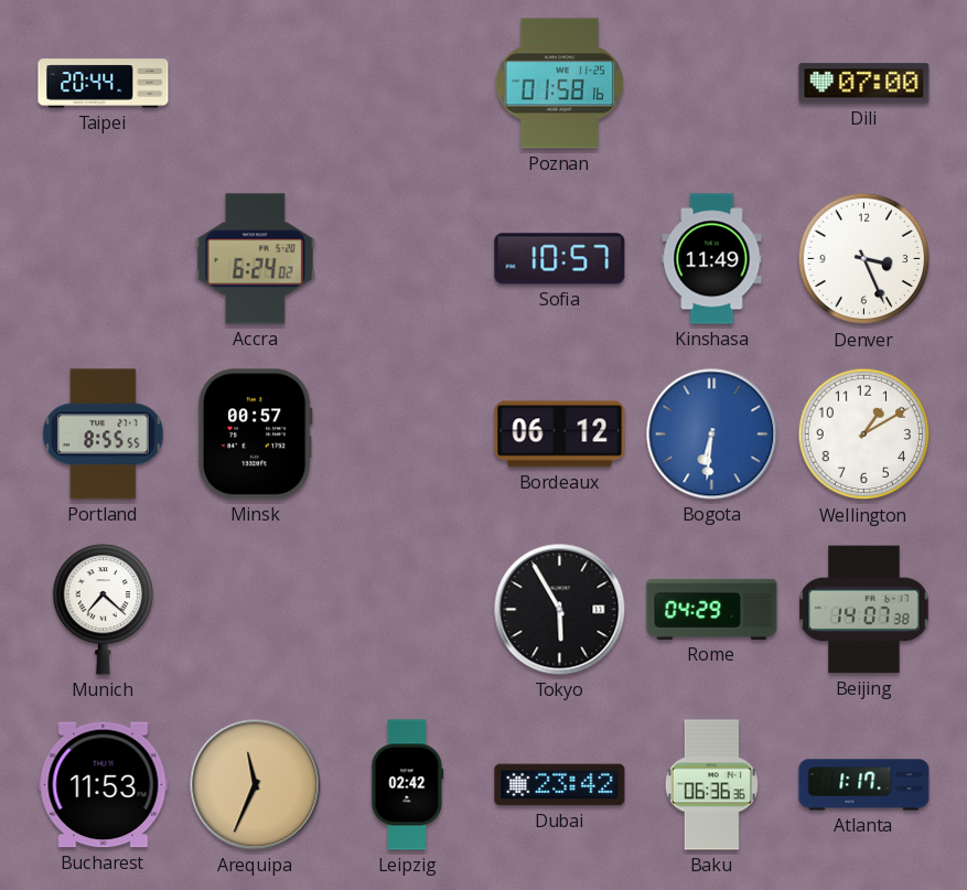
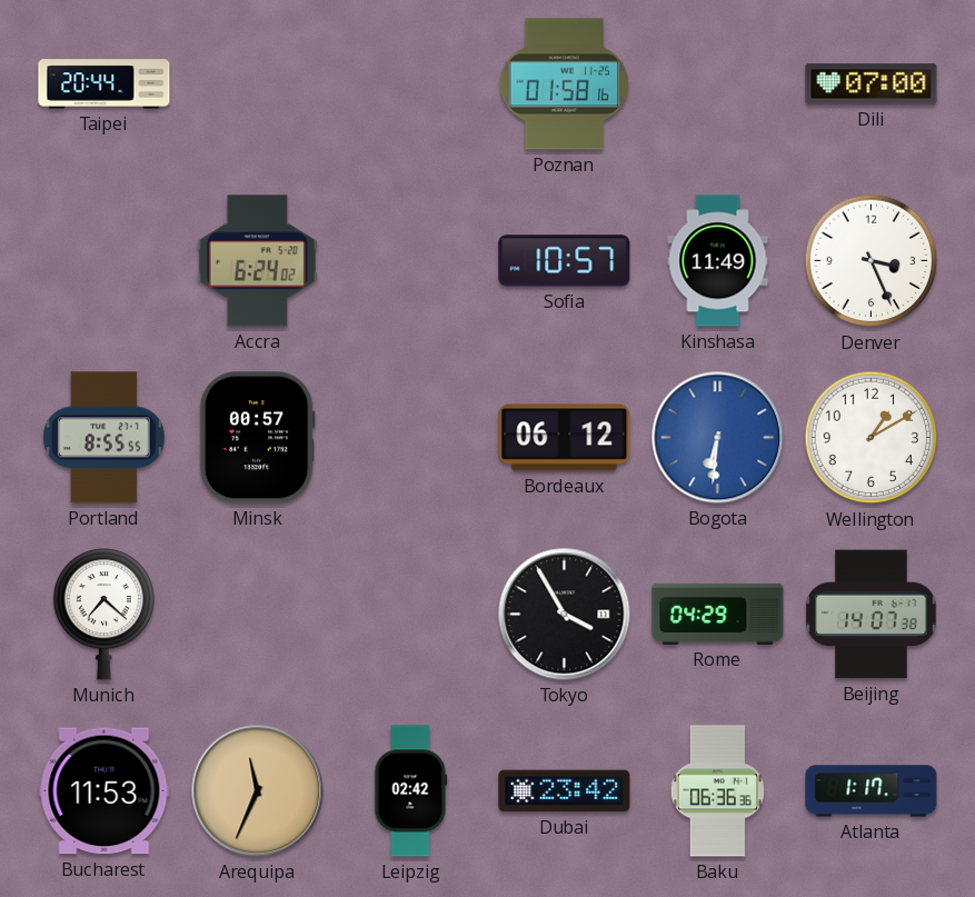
Tokyo: 5:55 -> 3:55
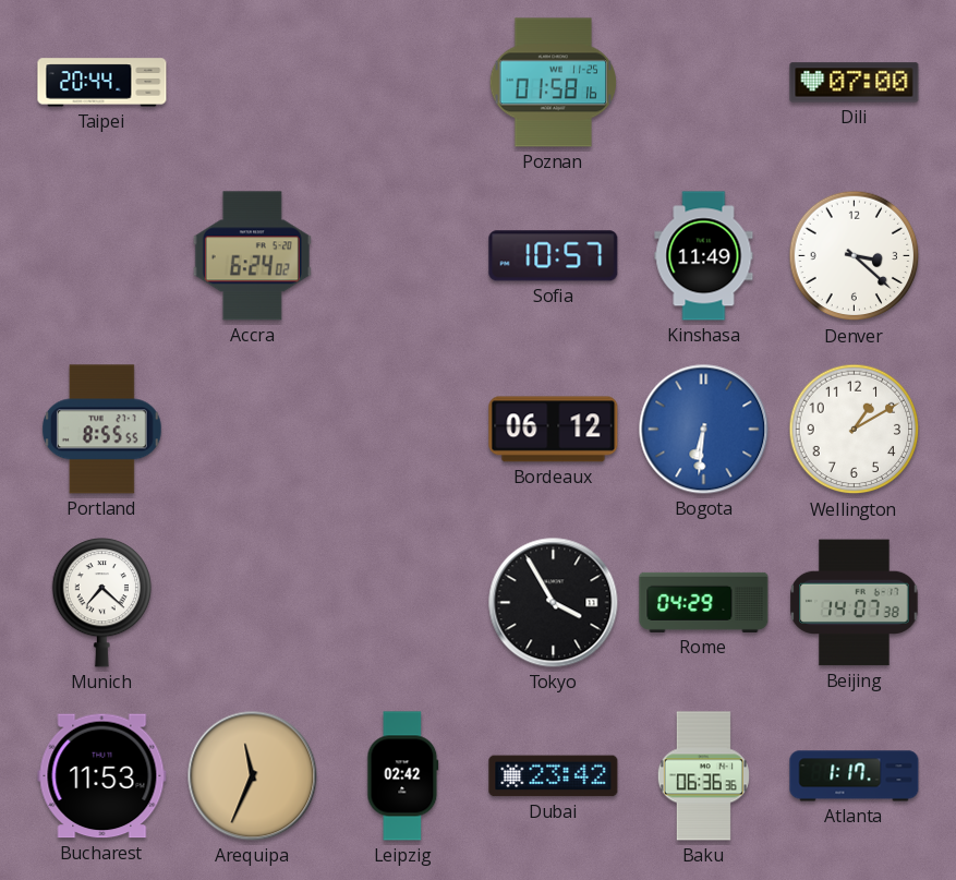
Denver: 3:26 -> 3:22
Minsk: 00:57 -> none
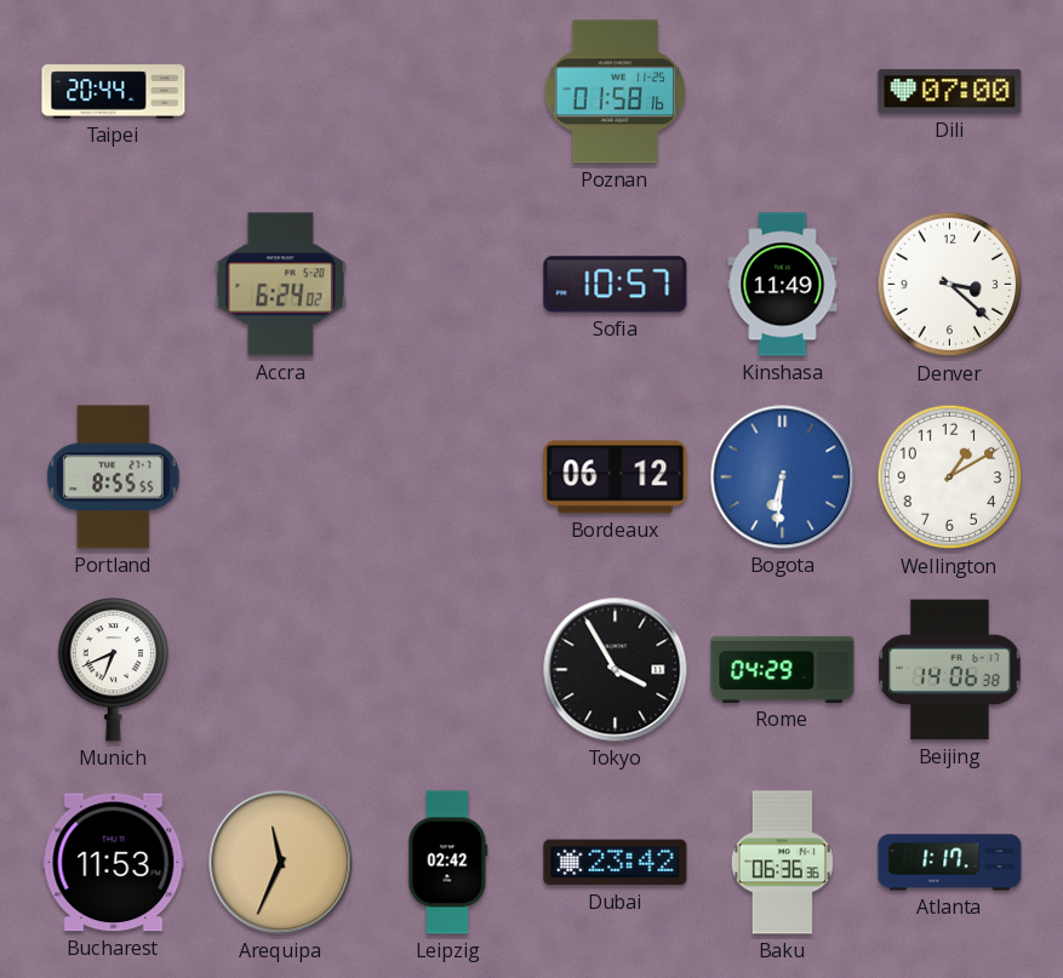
Munich: 7:22 -> 6:41
Beijing: 14:07 -> 14:06
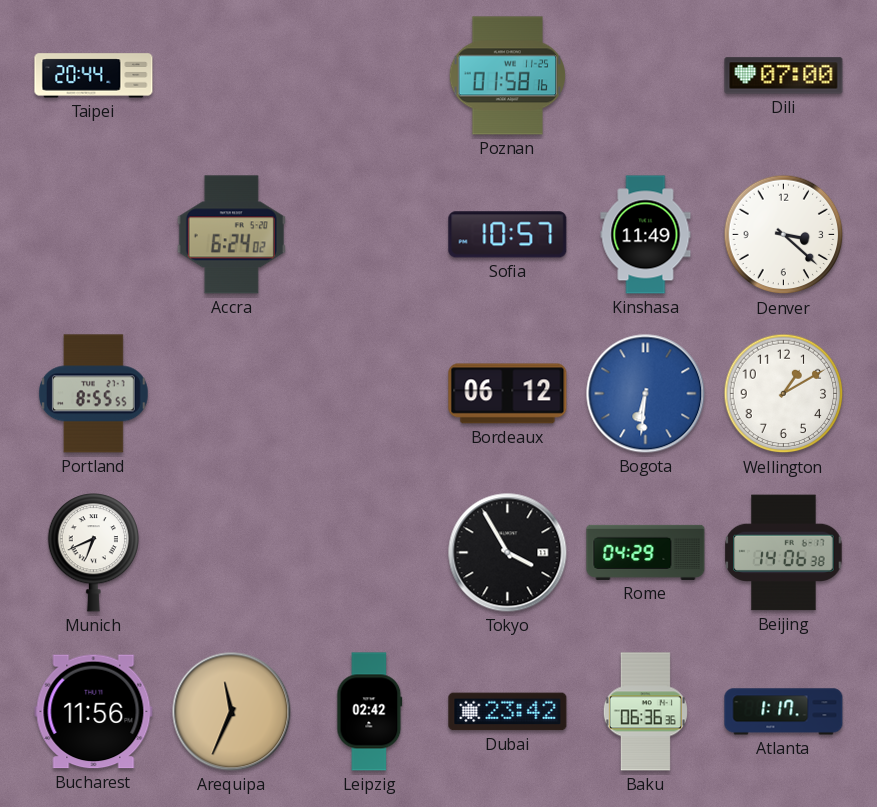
Bucharest: 11:53 -> 11:56
